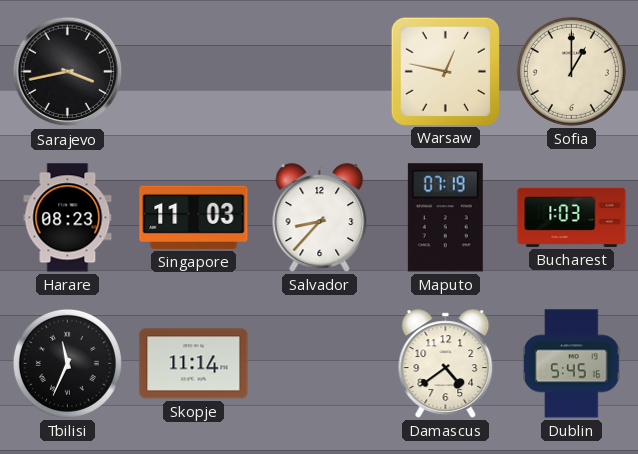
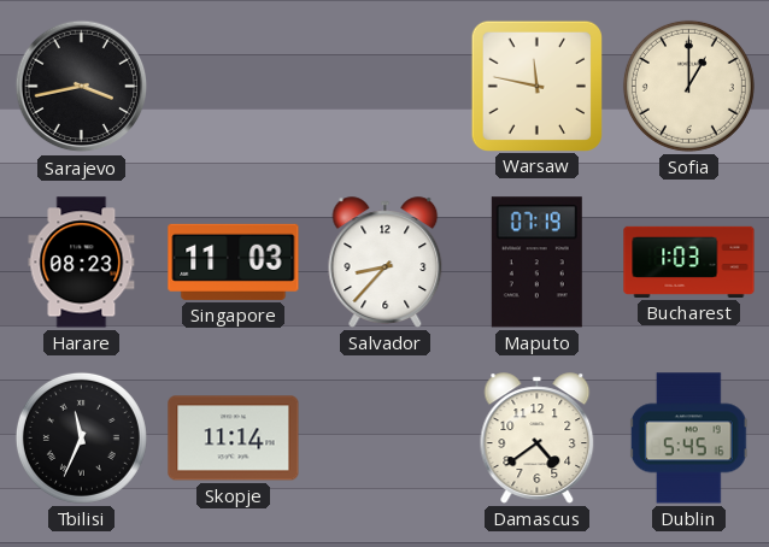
Warsaw: 12:47 -> 11:47
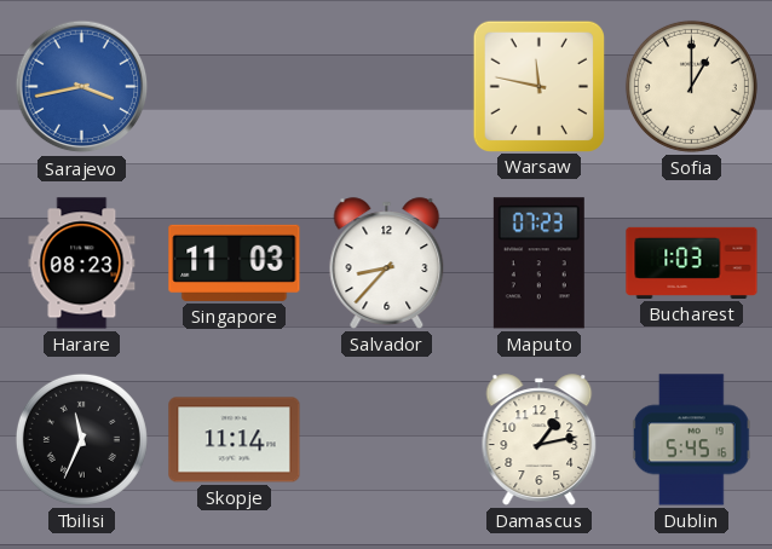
Sarajevo dial: black -> blue
Maputo: 07:19 -> 07:23
Damascus: 4:39 -> 1:13
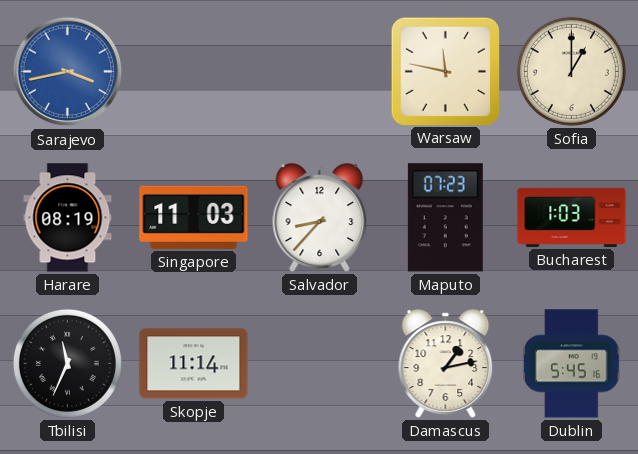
Harare: 08:23 -> 08:19
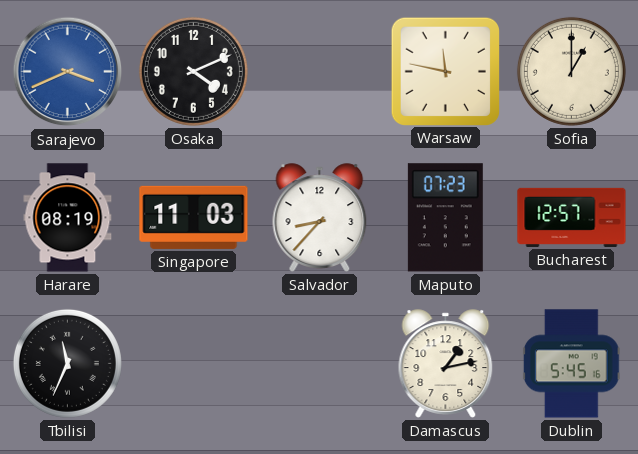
Sarajevo: 3:43 -> 3:41
Osaka: none -> 4:11
Bucharest: 1:03 -> 12:57
Skopje: 11:14 -> none
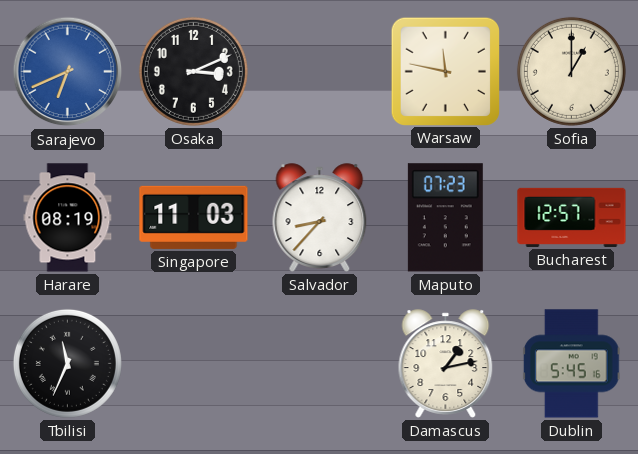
Sarajevo: 3:41 -> 6:41
Osaka: 4:11 -> 3:11
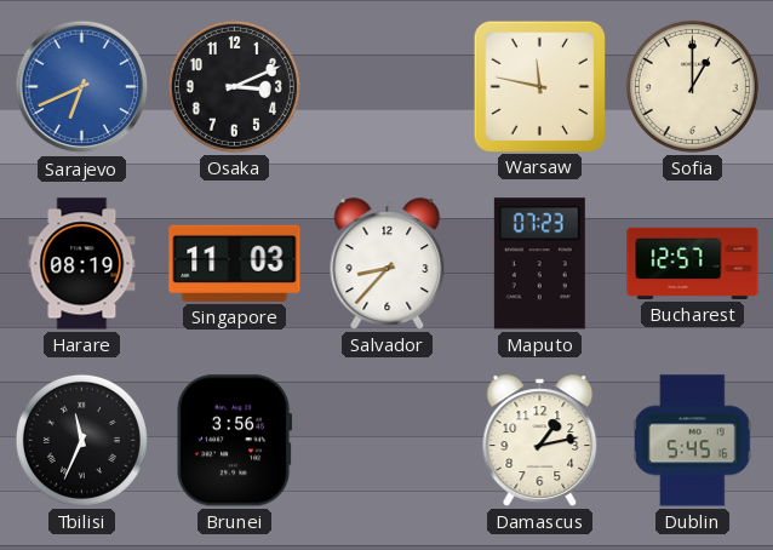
Brunei: none -> 3:56
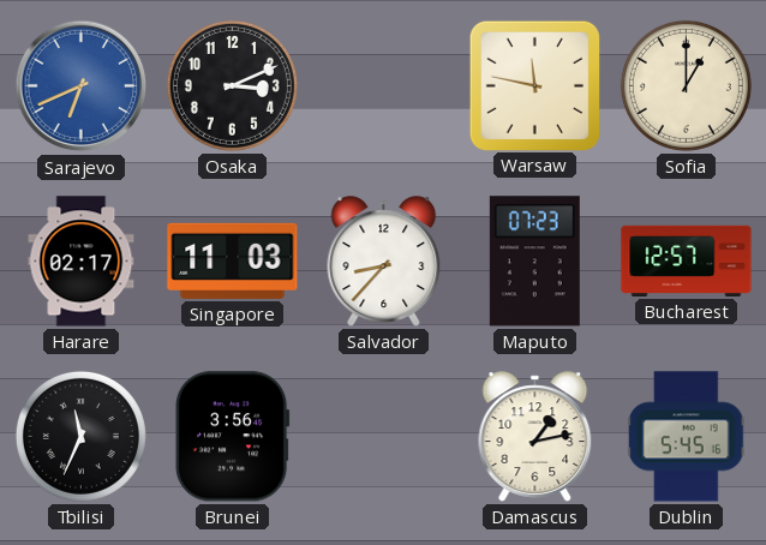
Harare: 08:19 -> 02:17
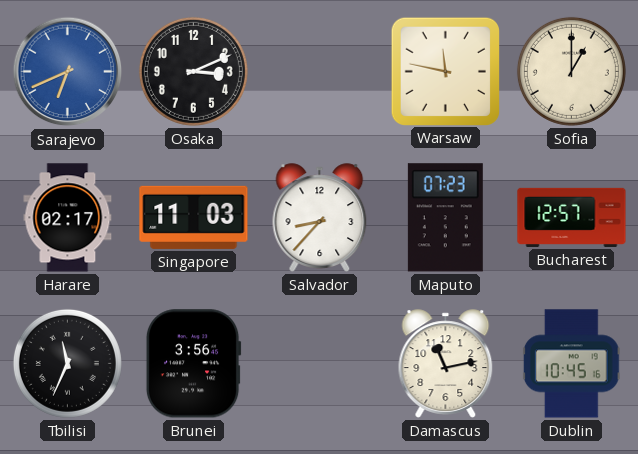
Damascus: 1:13 -> 11:13
Dublin: 5:45 -> 10:45
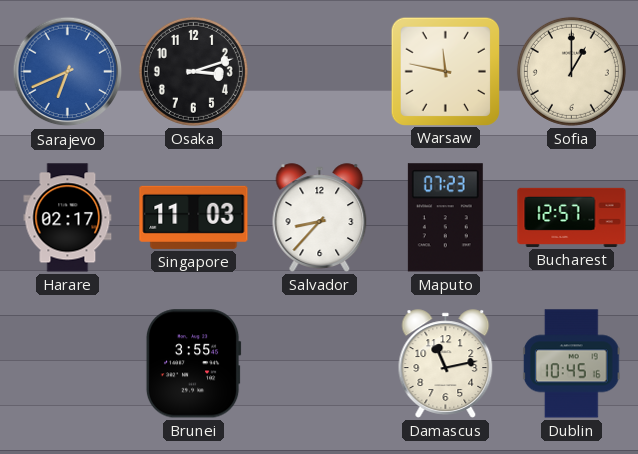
Osaka: 3:11 -> 3:12
Tbilisi: 11:34 -> none
Brunei: 3:56 -> 3:55
